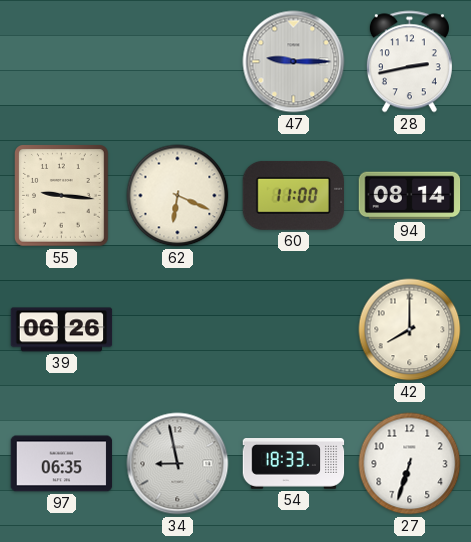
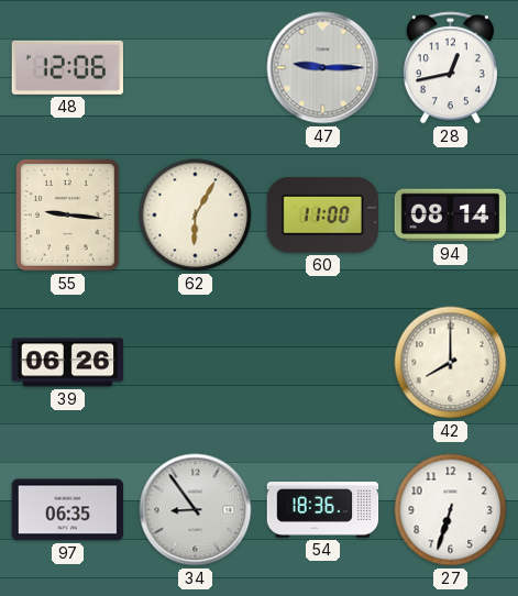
48: none -> 12:06
28: 2:43 -> 12:43
62: 6:19 -> 6:05
34: 8:58 -> 8:54
54: 18:33 -> 18:36
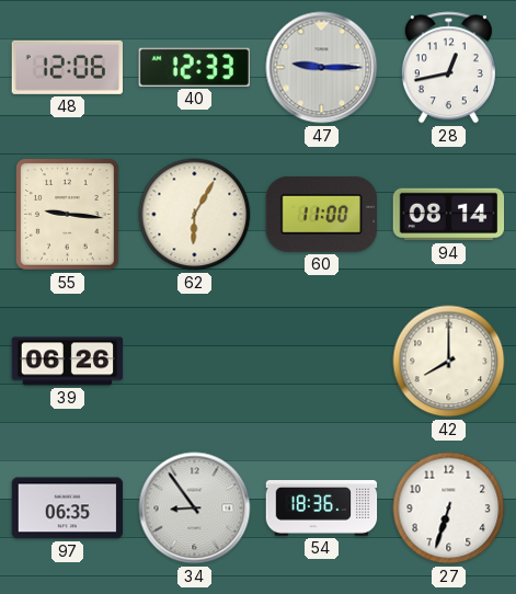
40: none -> 12:33
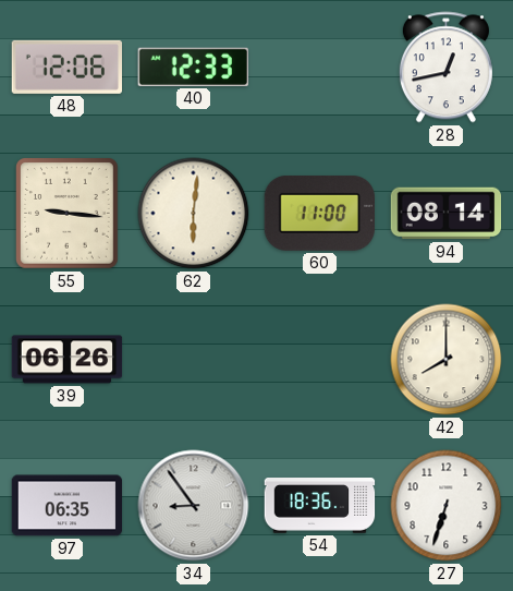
47: 9:15 -> none
62: 6:05 -> 6:01
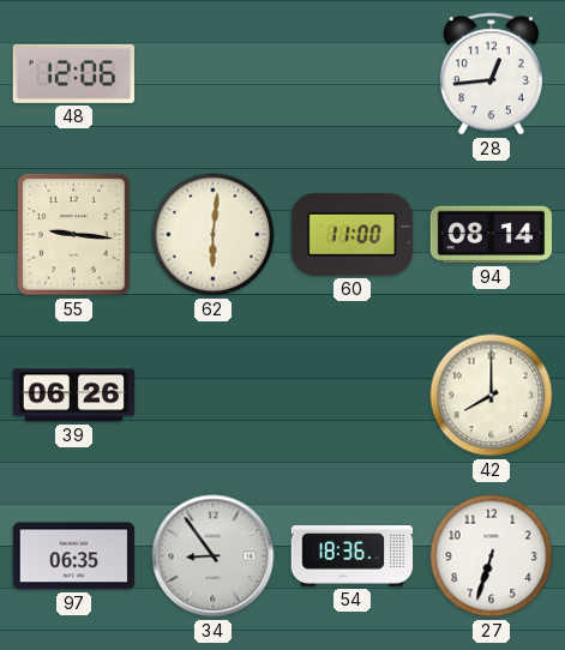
40: 12:33 -> none
28: 12:43 -> 12:44
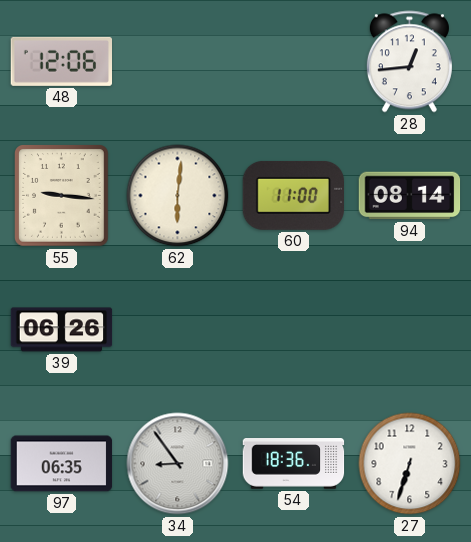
42: 8:00 -> none
